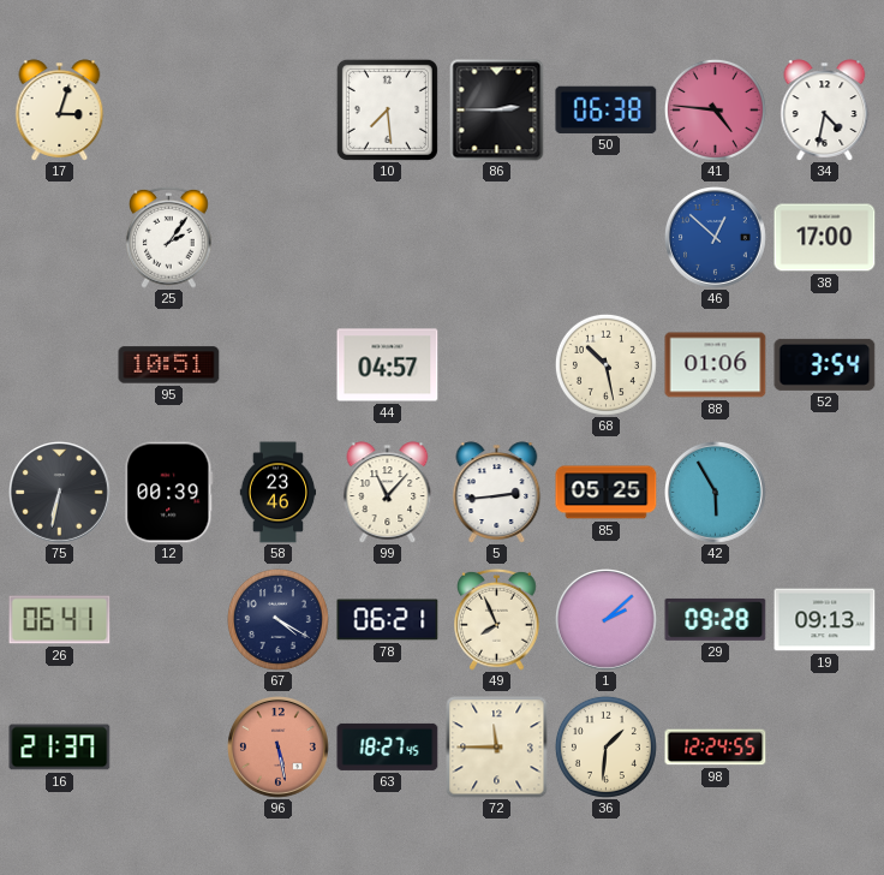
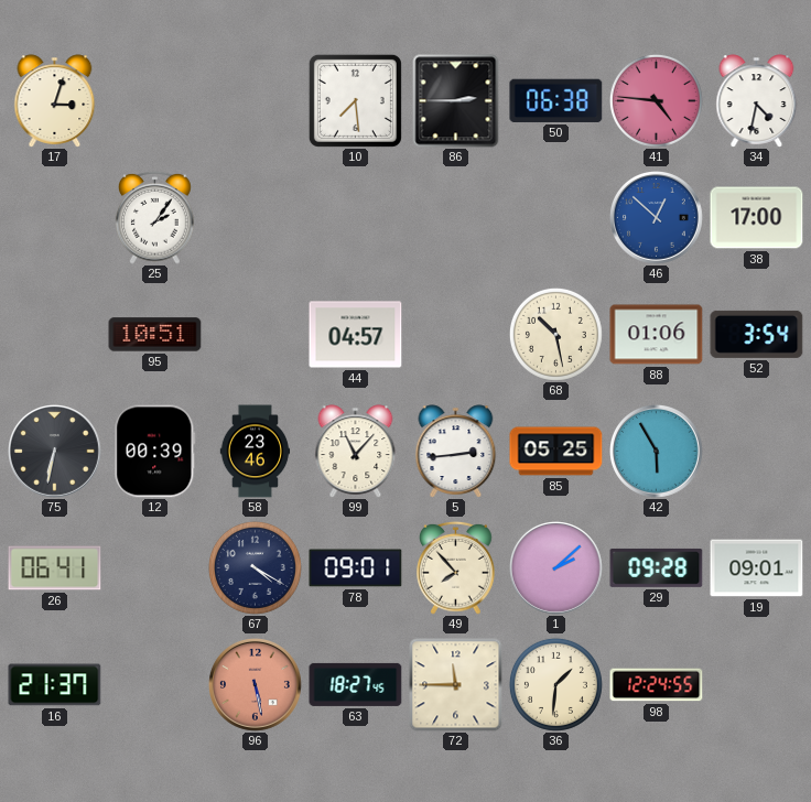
78: 06:21 -> 09:01
49: 7:56 -> 7:53
19: 09:13 -> 09:01
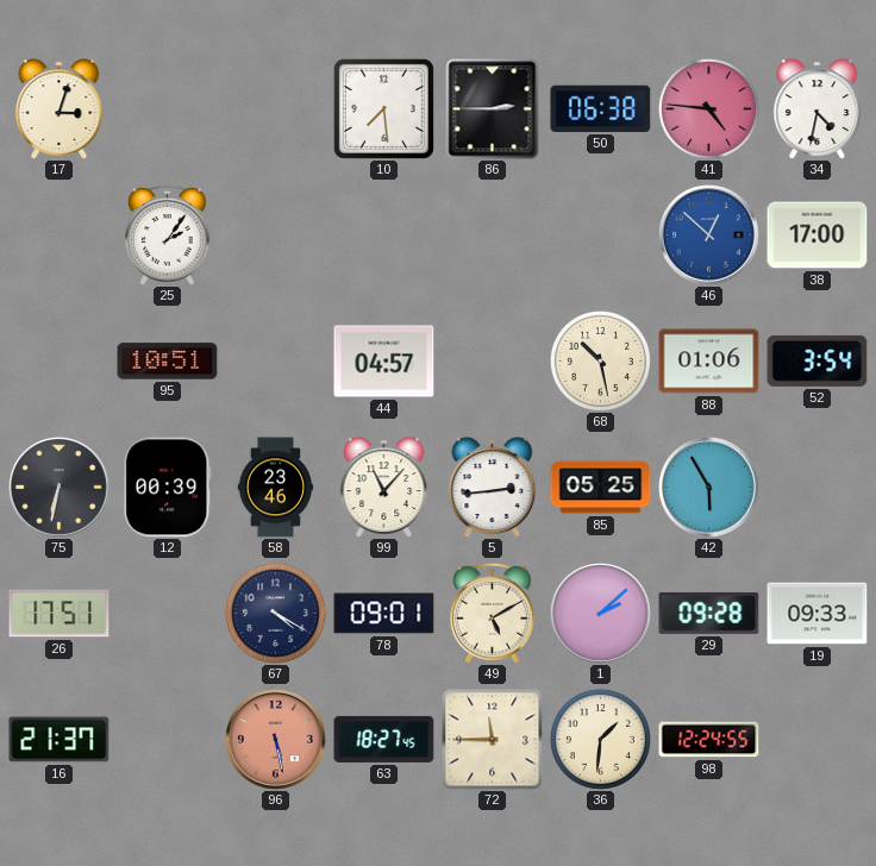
26: 06:41 -> 17:51
49: 7:53 -> 5:10
19: 09:01 -> 09:33
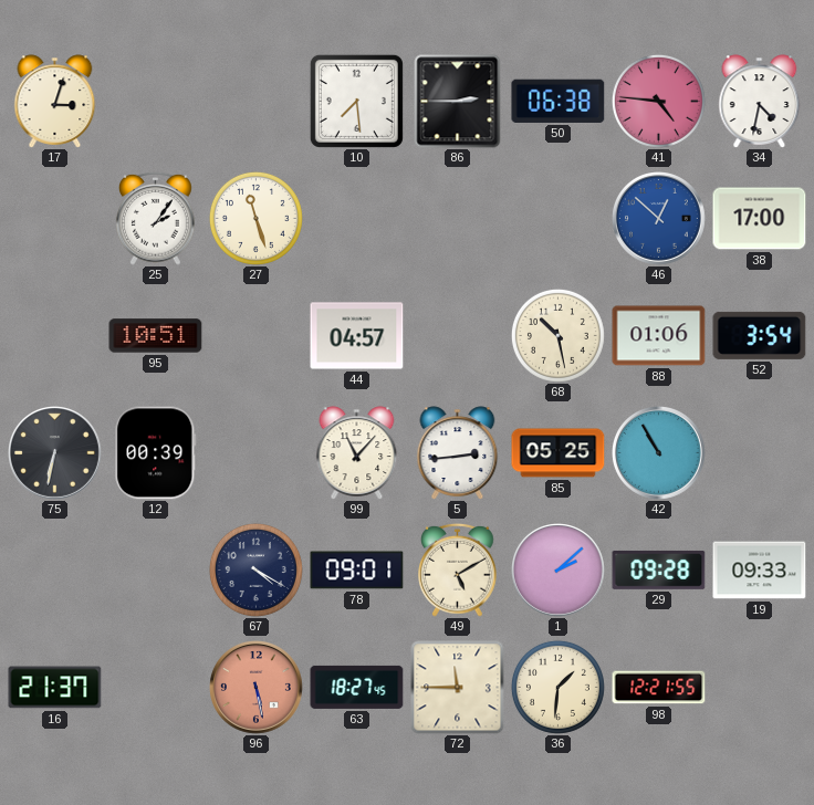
27: none -> 11:27
58: 23:46 -> none
42: 5:55 -> 10:55
26: 17:51 -> none
98: 12:24 -> 12:21
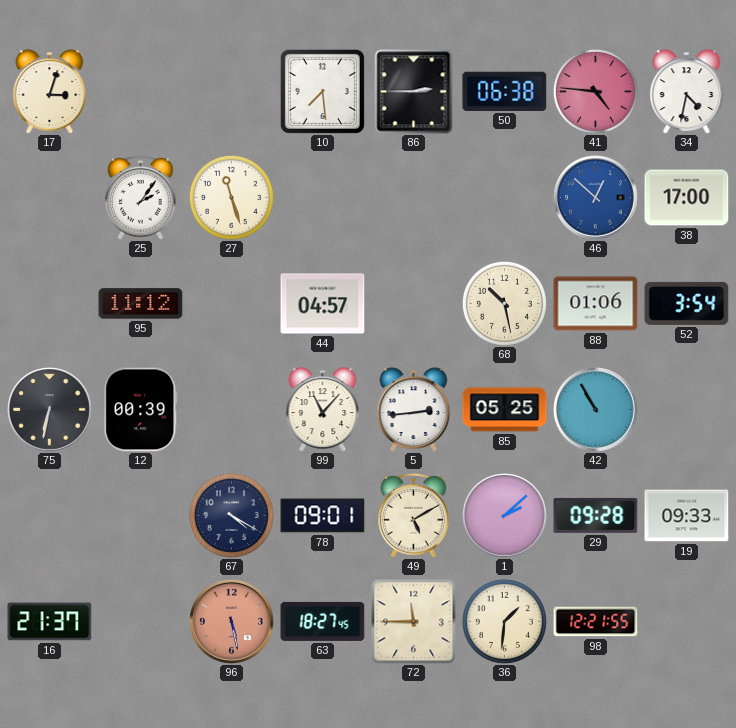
95: 10:51 -> 11:12
